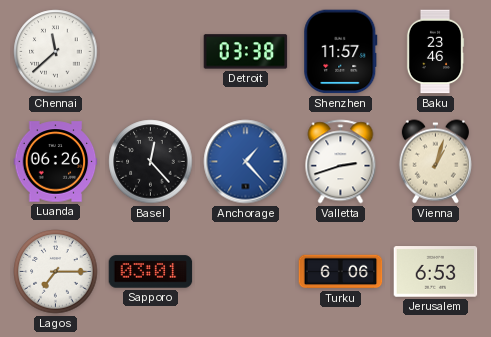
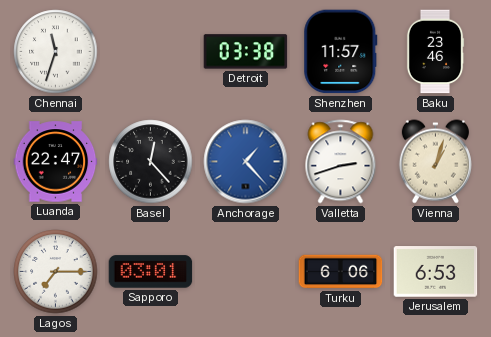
Chennai: 11:38 -> 11:33
Luanda: 06:26 -> 22:47
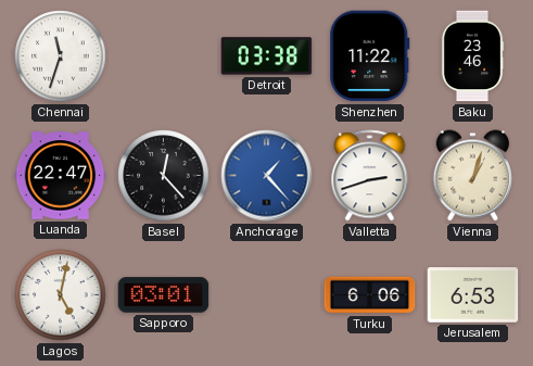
Shenzhen: 11:57 -> 11:22
Lagos: 7:15 -> 5:02
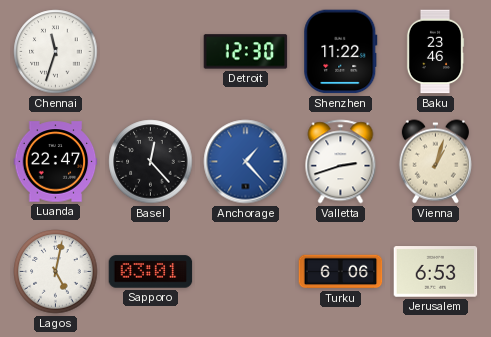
Detroit: 03:38 -> 12:30
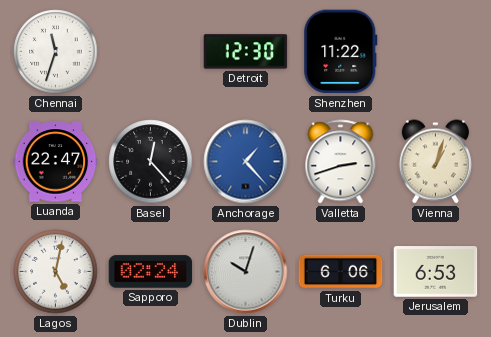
Baku: 23:46 -> none
Sapporo: 03:01 -> 02:24
Dublin: none -> 10:03
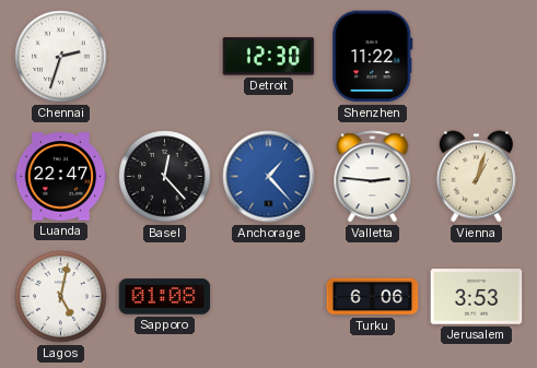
Chennai: 11:33 -> 2:33
Valletta: 2:42 -> 2:46
Sapporo: 02:24 -> 01:08
Dublin: 10:03 -> none
Jerusalem: 6:53 -> 3:53
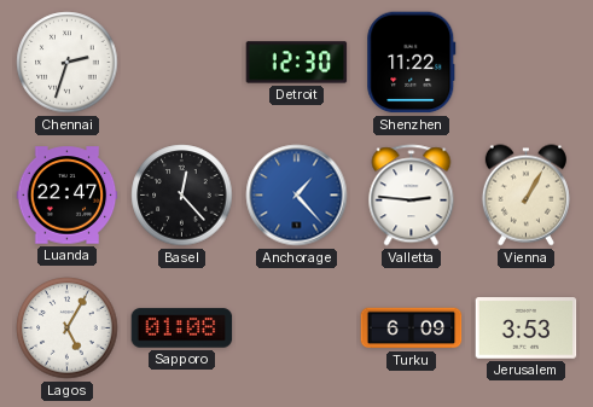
Vienna: 1:03 -> 1:05
Lagos: 5:02 -> 5:05
Turku: 6:06 -> 6:09
